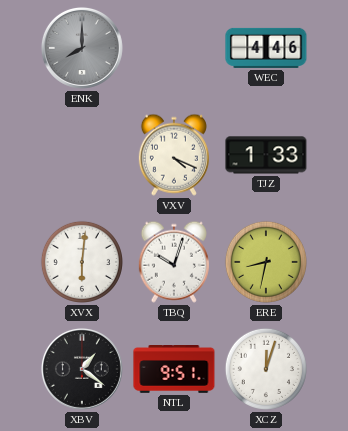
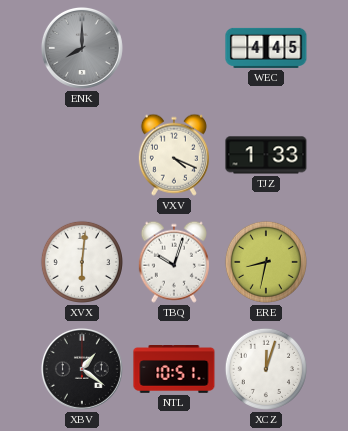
WEC: 4:46 -> 4:45
NTL: 9:51 -> 10:51
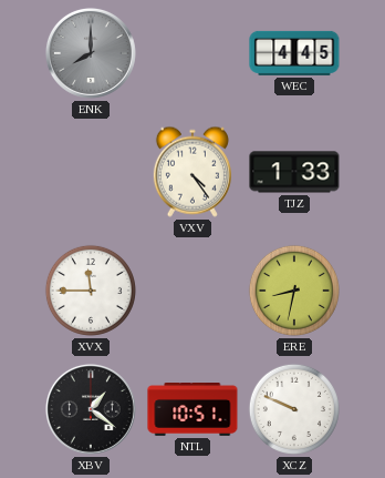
VXV: 4:19 -> 4:24
XVX: 6:01 -> 11:45
TBQ: 10:03 -> none
XCZ: 12:03 -> 9:49
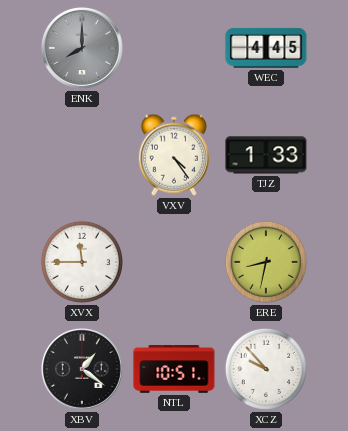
XCZ: 9:49 -> 9:53
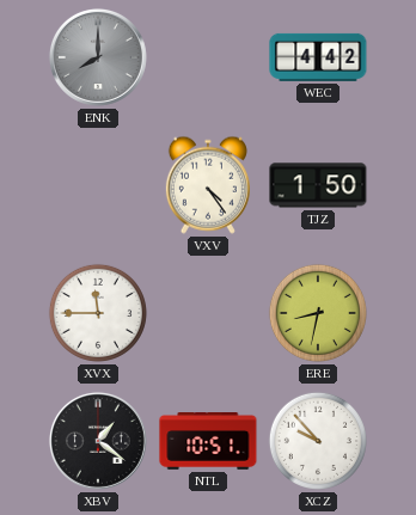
WEC: 4:45 -> 4:42
TJZ: 1:33 -> 1:50
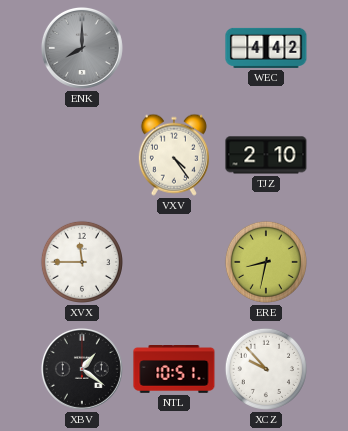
TJZ: 1:50 -> 2:10
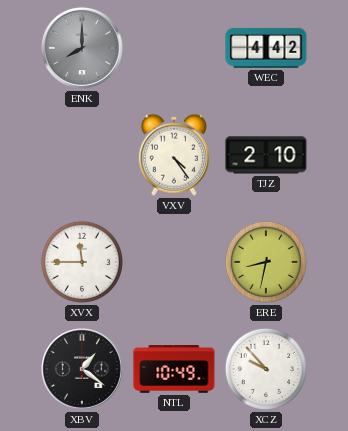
NTL: 10:51 -> 10:49
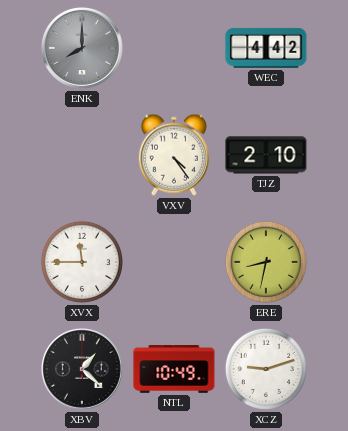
XBV: 1:21 -> 1:22
XCZ: 9:53 -> 9:12
